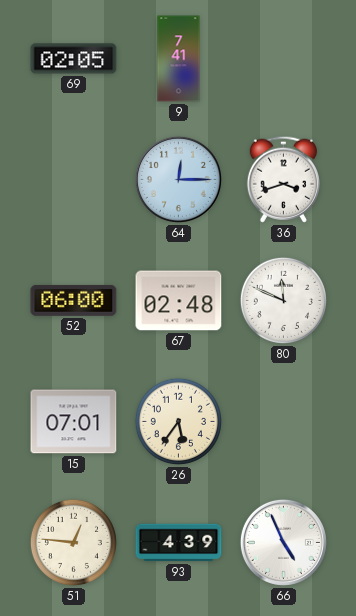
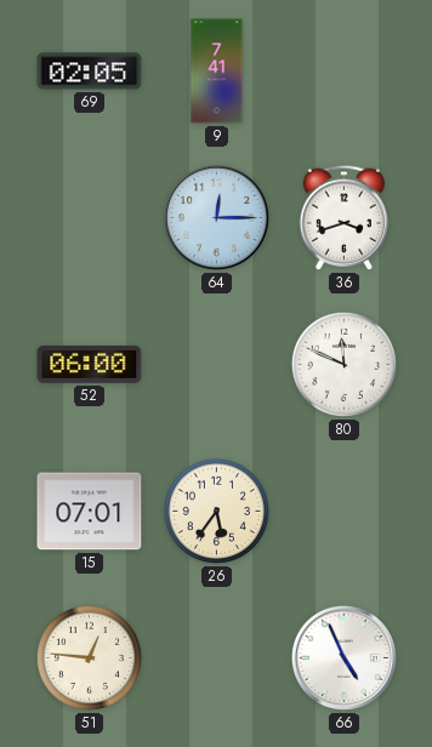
67: 02:48 -> none
93: 4:39 -> none
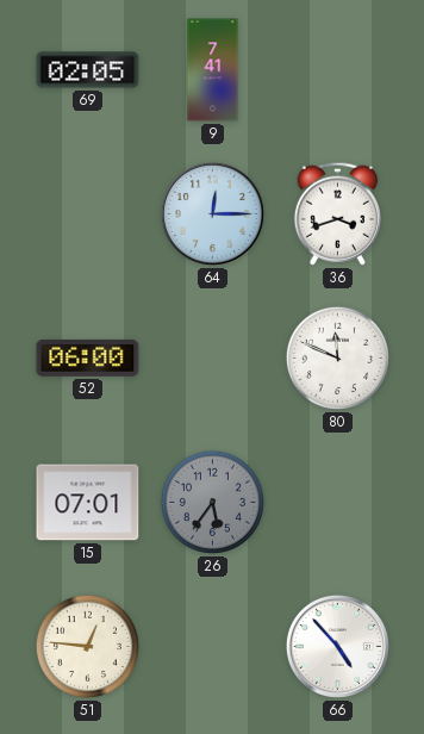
26 dial: cream -> grey
66: 4:56 -> 4:53
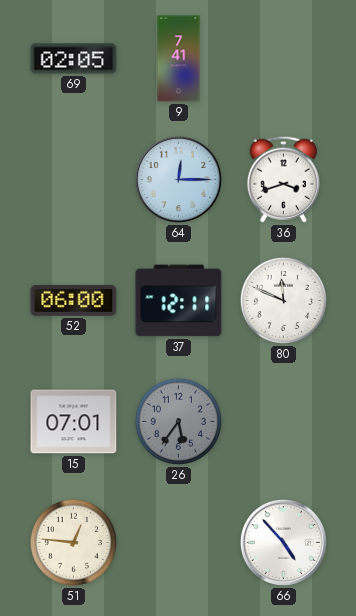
37: none -> 12:11
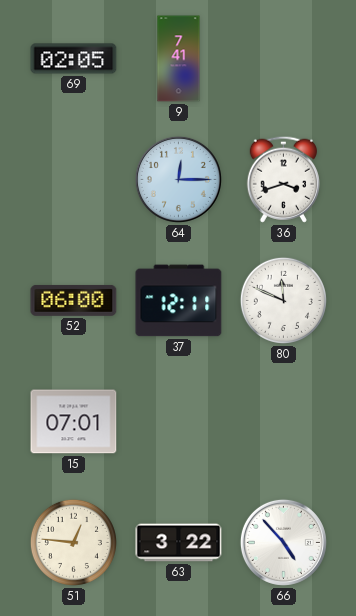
26: 5:36 -> none
63: none -> 3:22
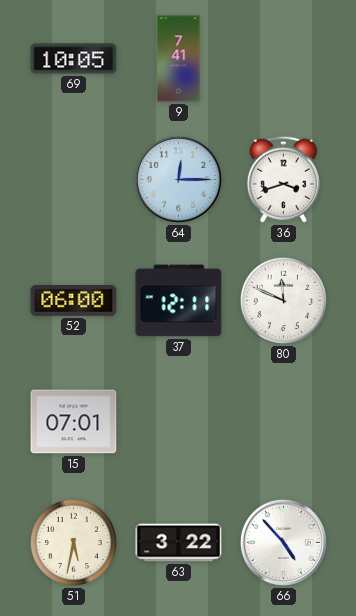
69: 02:05 -> 10:05
51: 12:46 -> 5:32
